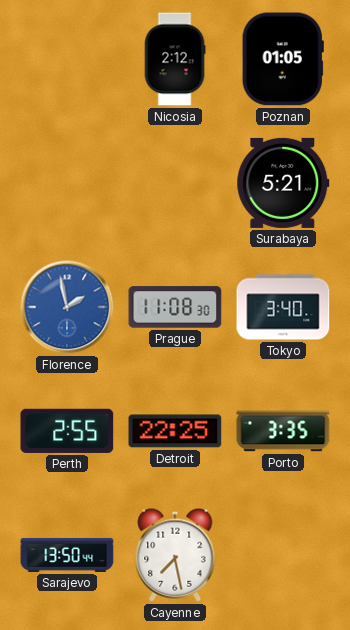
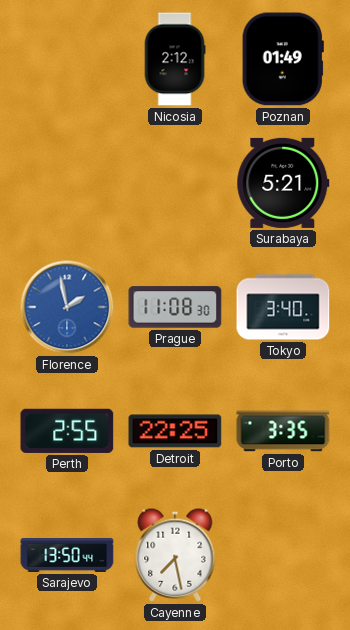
Poznan: 01:05 -> 01:49
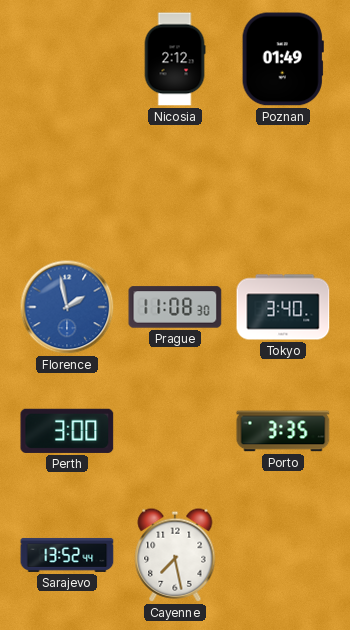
Surabaya: 5:21 -> none
Perth: 2:55 -> 3:00
Detroit: 22:25 -> none
Sarajevo: 13:50 -> 13:52
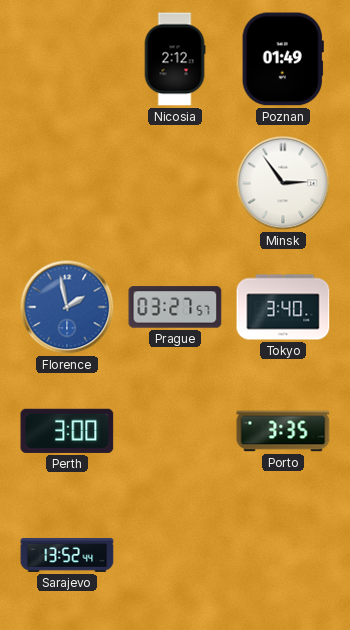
Minsk: none -> 2:54
Prague: 11:08 -> 03:27
Cayenne: 7:28 -> none
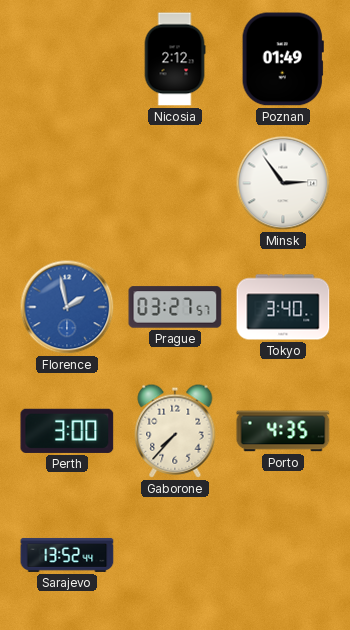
Gaborone: none -> 7:37
Porto: 3:35 -> 4:35
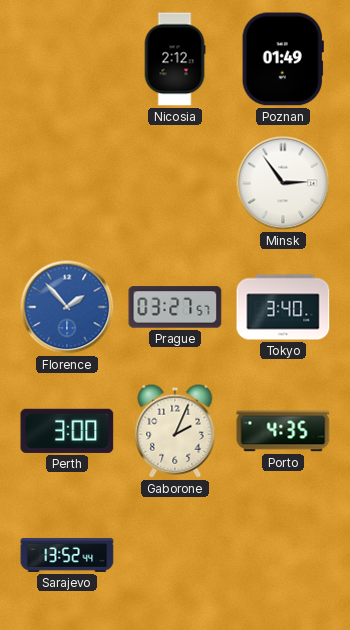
Florence: 1:58 -> 1:53
Gaborone: 7:37 -> 2:04
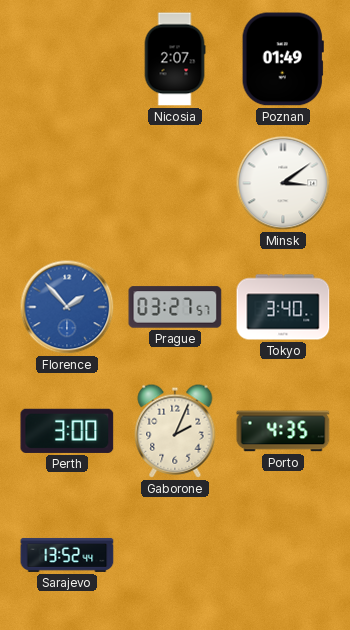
Nicosia: 2:12 -> 2:07
Minsk: 2:54 -> 3:09
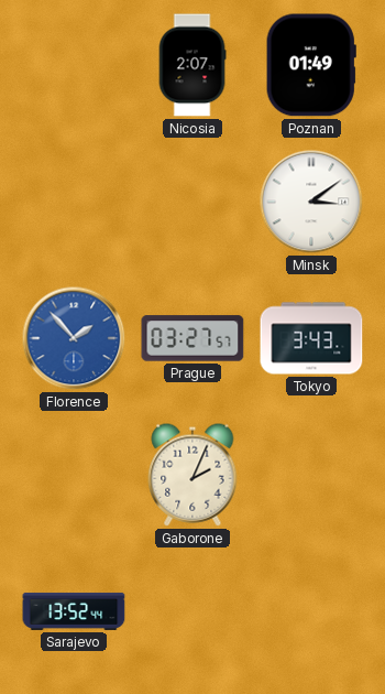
Tokyo: 3:40 -> 3:43
Perth: 3:00 -> none
Porto: 4:35 -> none
